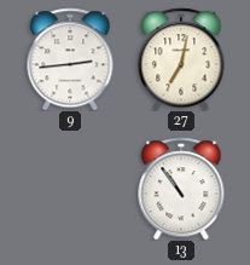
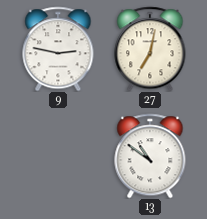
9: 2:44 -> 2:47
13: 10:54 -> 10:51
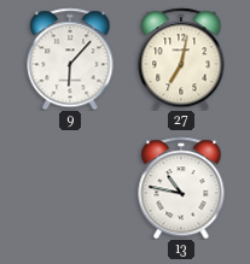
9: 2:47 -> 6:07
13: 10:51 -> 10:47
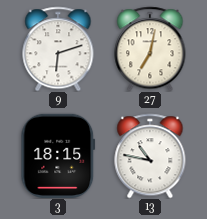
9: 6:07 -> 6:12
3: none -> 18:15
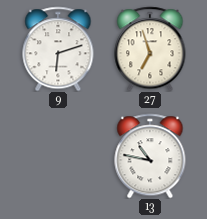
27: 7:02 -> 6:57
3: 18:15 -> none
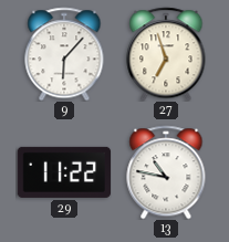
9: 6:12 -> 6:07
29: none -> 11:22
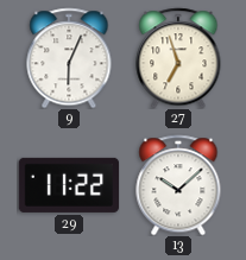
9: 6:07 -> 6:04
13: 10:47 -> 10:08
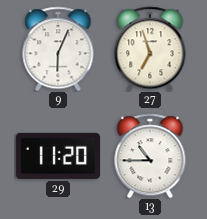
29: 11:22 -> 11:20
13: 10:08 -> 10:45
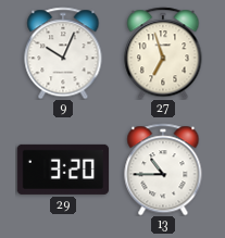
9: 6:04 -> 10:04
29: 11:20 -> 3:20
